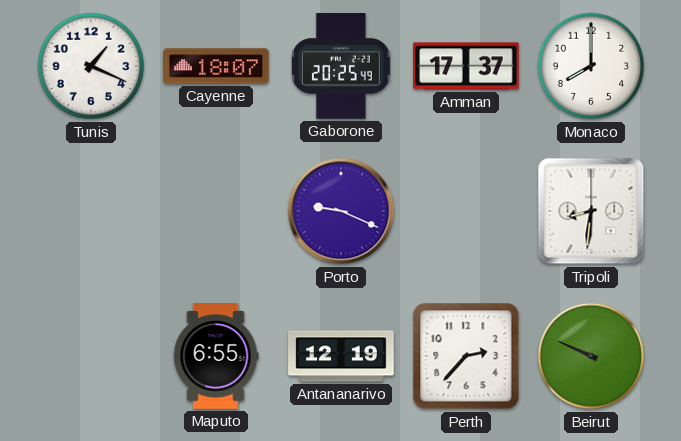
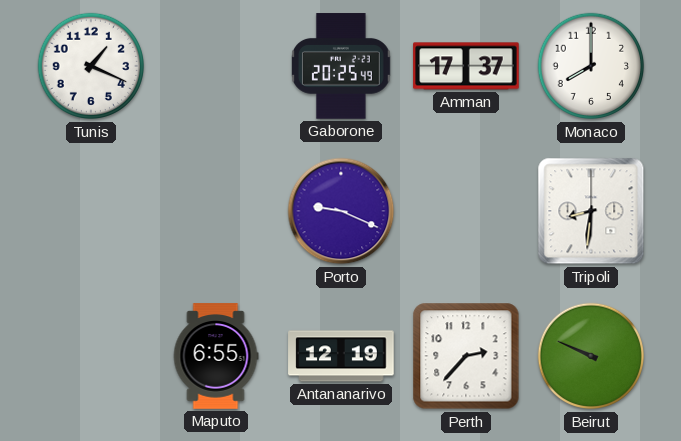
Cayenne: 18:07 -> none
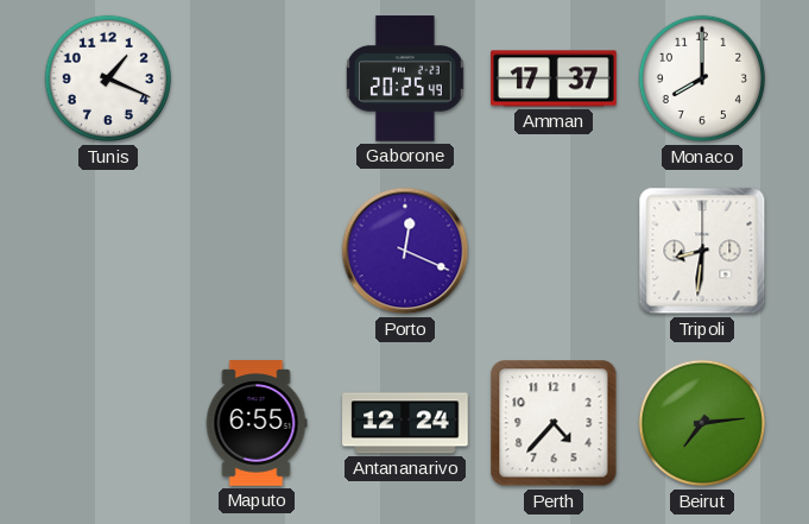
Porto: 9:19 -> 12:19
Antananarivo: 12:19 -> 12:24
Perth: 2:37 -> 4:37
Beirut: 9:49 -> 7:14
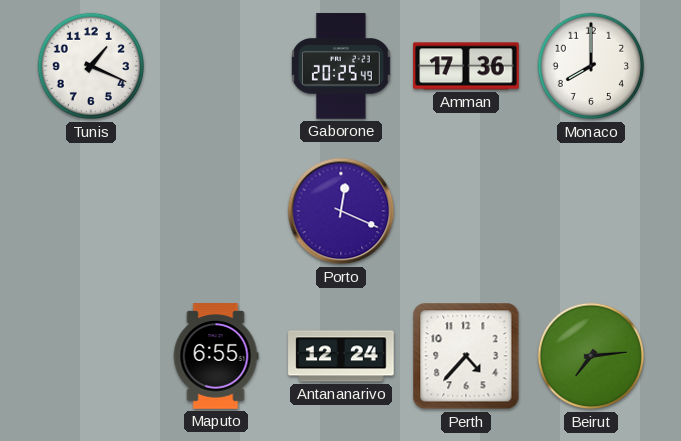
Amman: 17:37 -> 17:36
Tripoli: 8:31 -> none
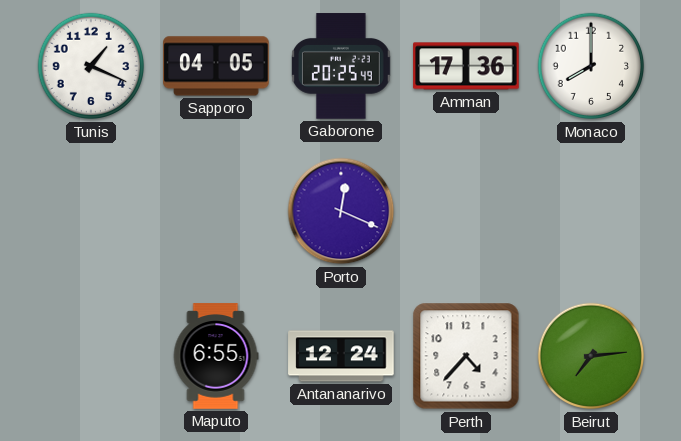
Sapporo: none -> 04:05
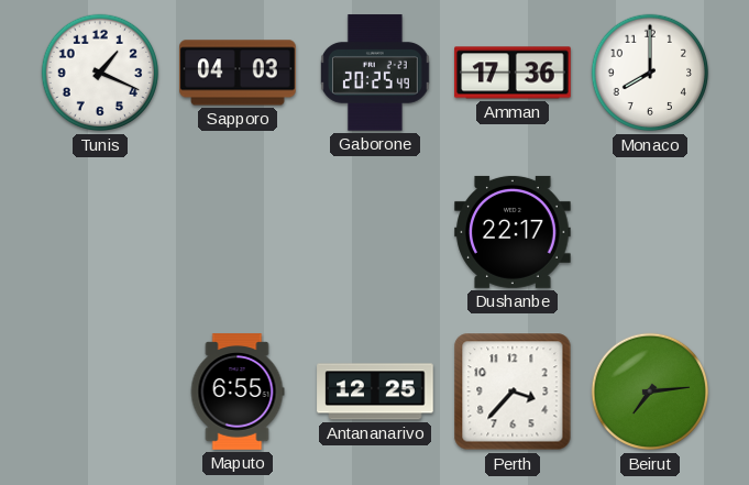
Sapporo: 04:05 -> 04:03
Porto: 12:19 -> none
Dushanbe: none -> 22:17
Antananarivo: 12:24 -> 12:25
Perth: 4:37 -> 3:37
